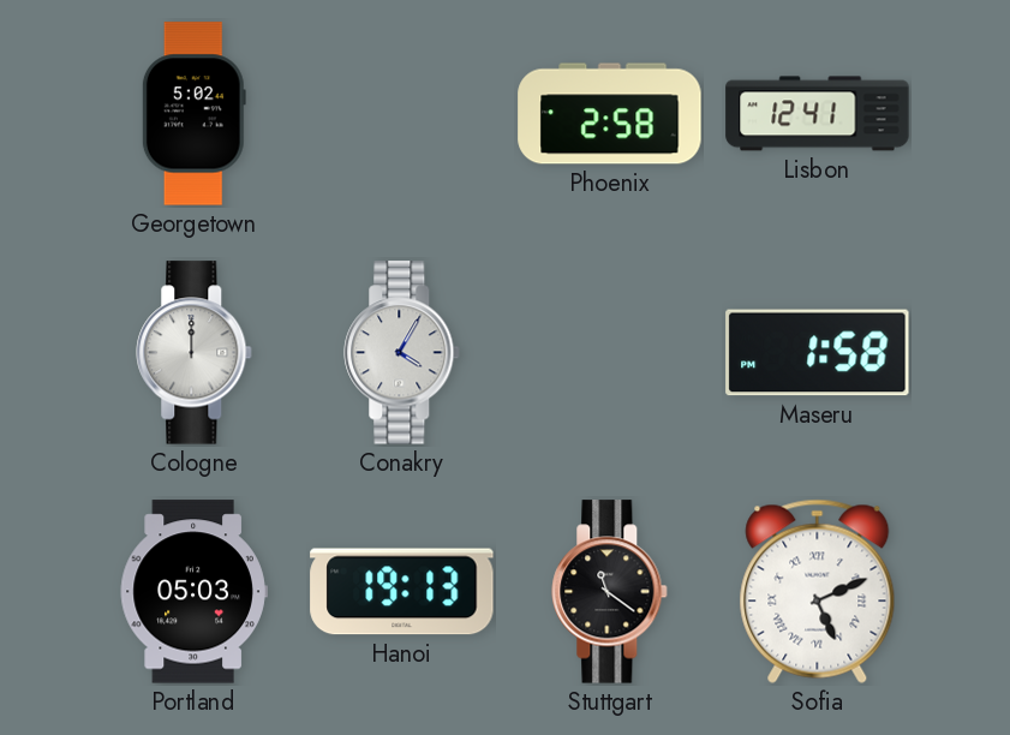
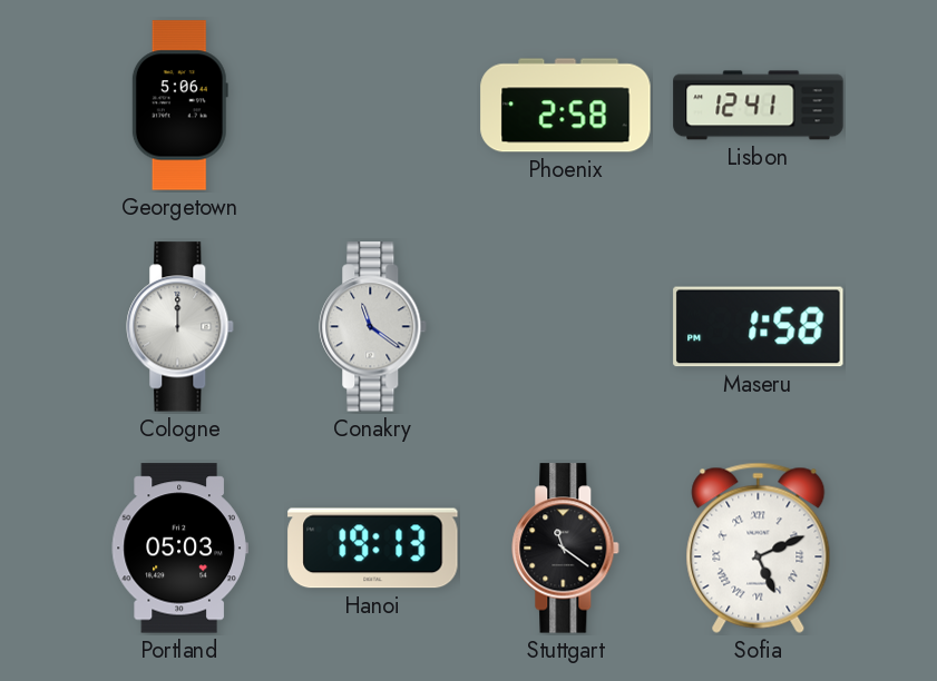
Georgetown: 5:02 -> 5:06
Conakry: 4:05 -> 11:21
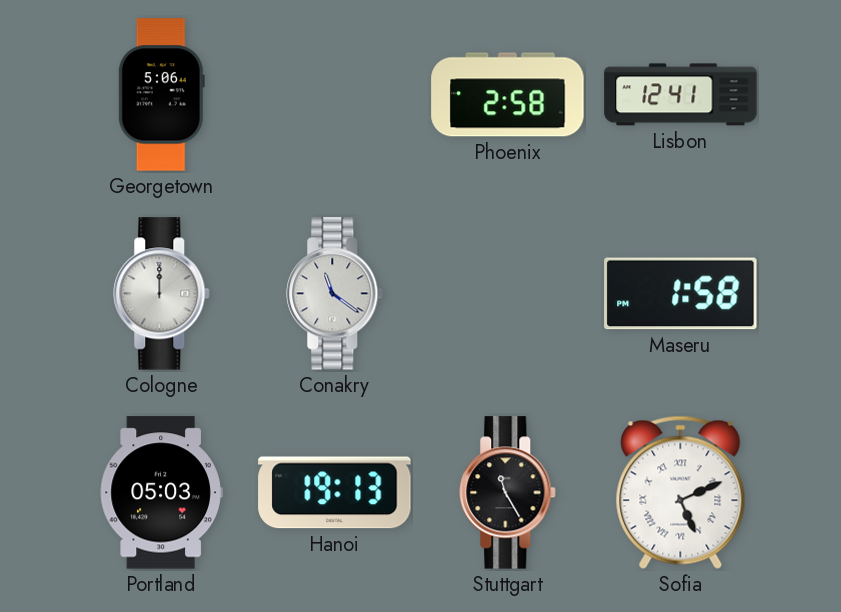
Stuttgart: 11:21 -> 11:25
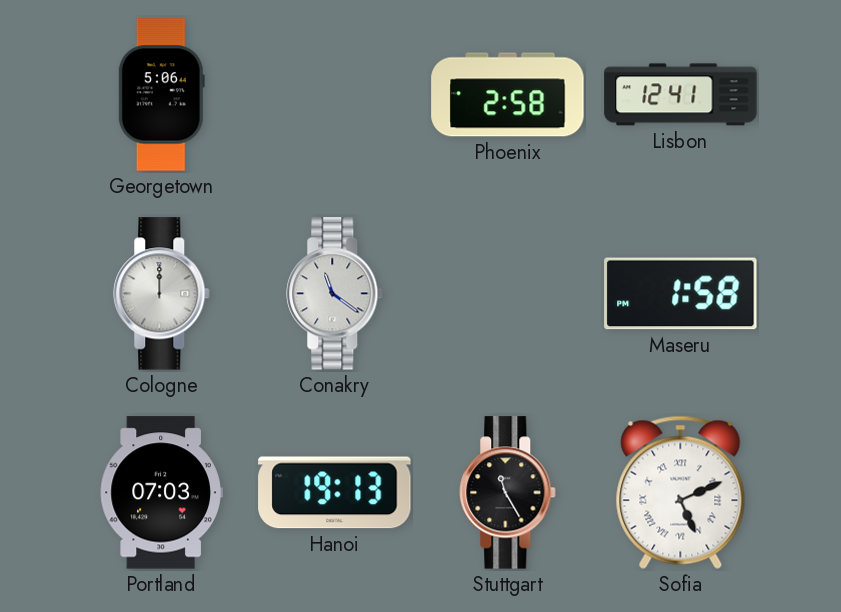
Portland: 05:03 -> 07:03
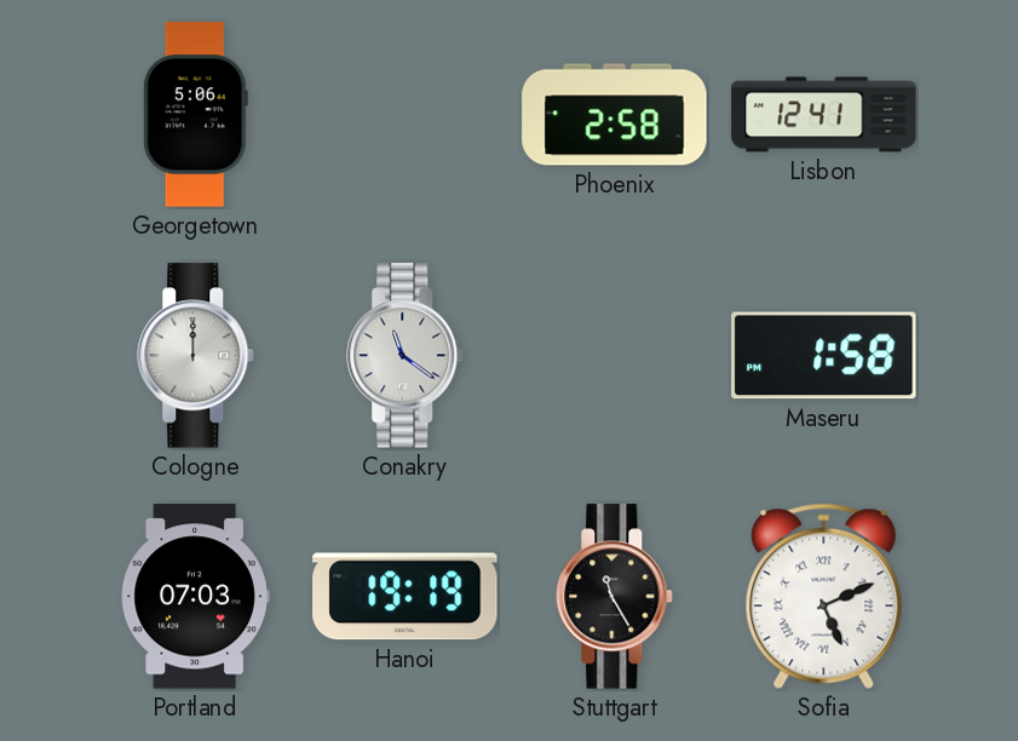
Hanoi: 19:13 -> 19:19
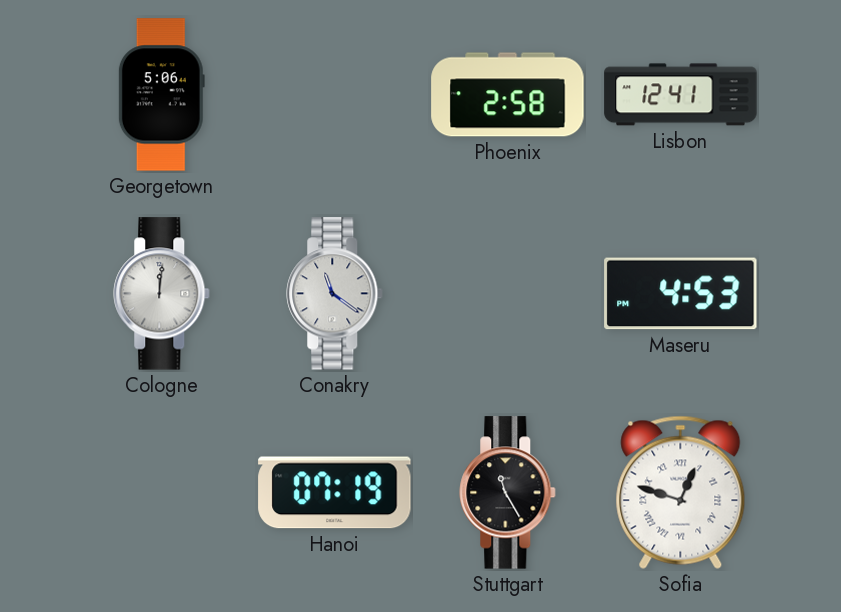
Cologne: 12:00 -> 12:01
Maseru: 1:58 -> 4:53
Portland: 07:03 -> none
Hanoi: 19:19 -> 07:19
Sofia: 5:11 -> 12:48
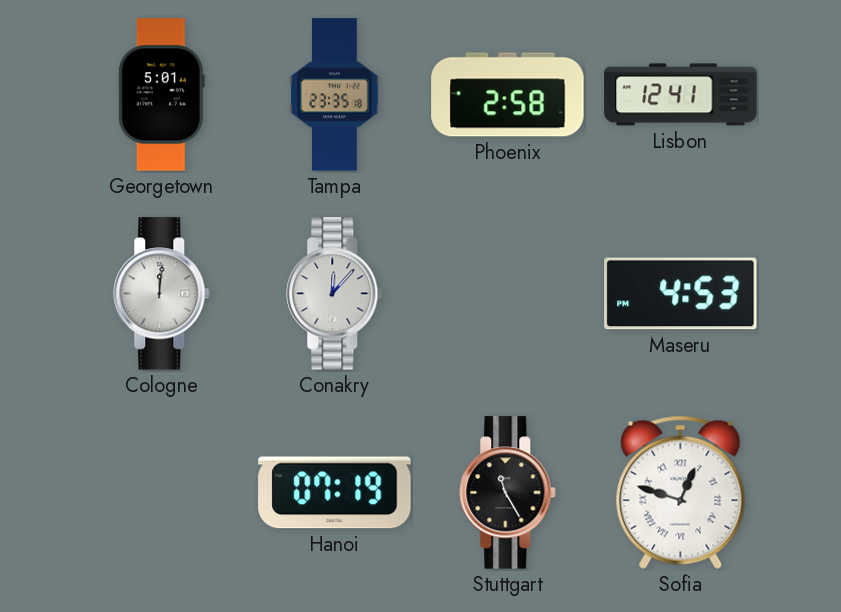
Georgetown: 5:06 -> 5:01
Tampa: none -> 23:35
Conakry: 11:21 -> 12:07
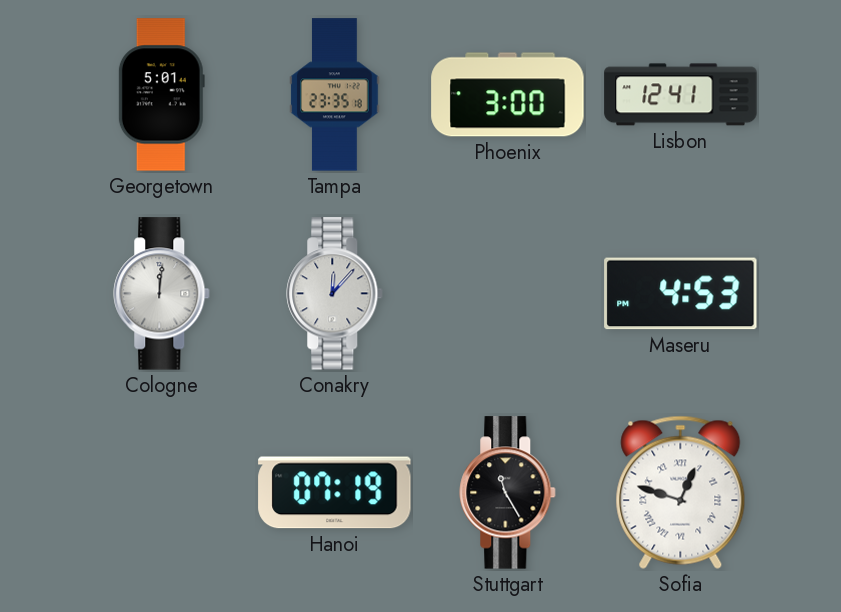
Phoenix: 2:58 -> 3:00
